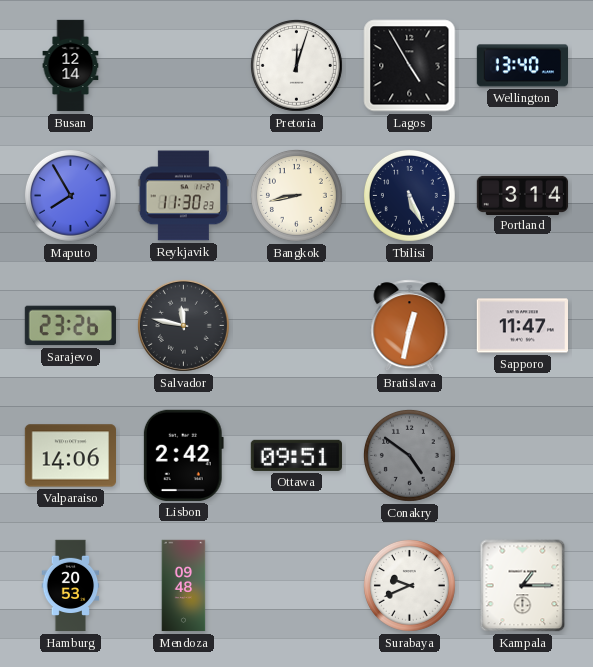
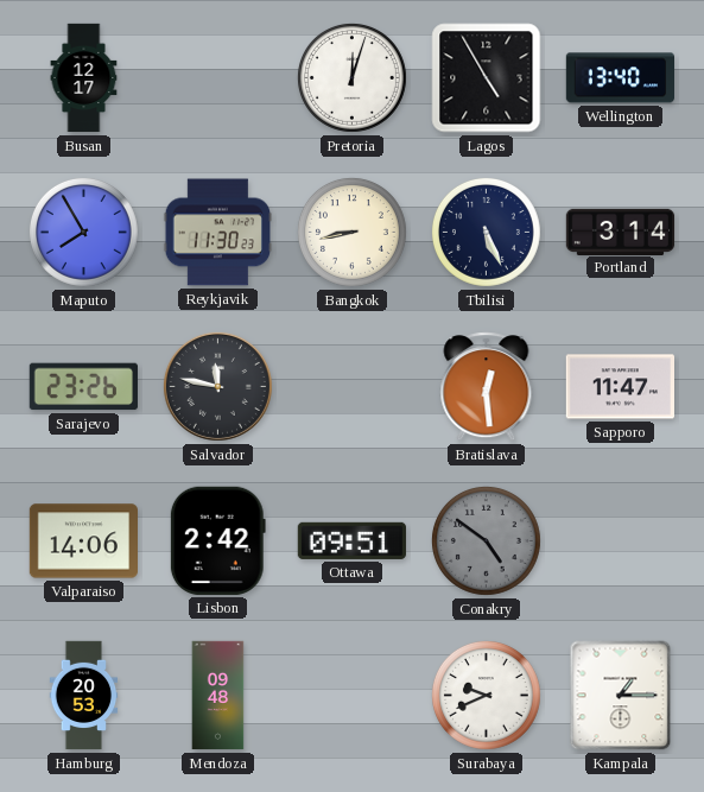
Busan: 12:14 -> 12:17
Bratislava: 12:32 -> 12:29
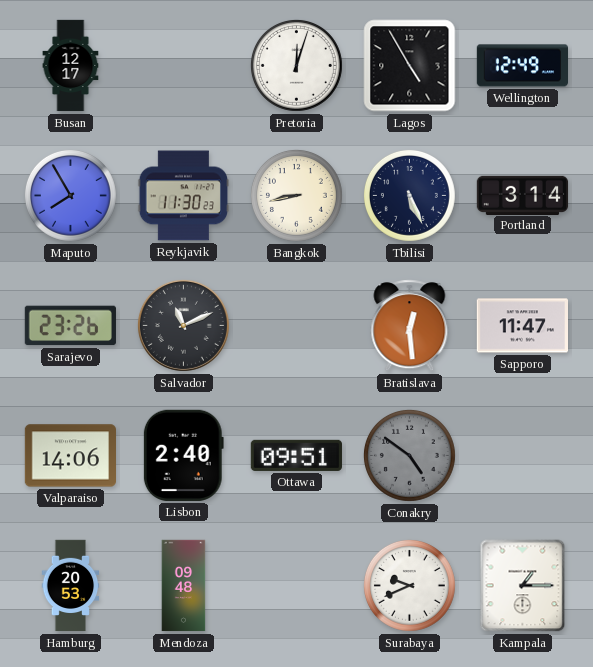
Wellington: 13:40 -> 12:49
Salvador: 11:47 -> 11:11
Lisbon: 2:42 -> 2:40
